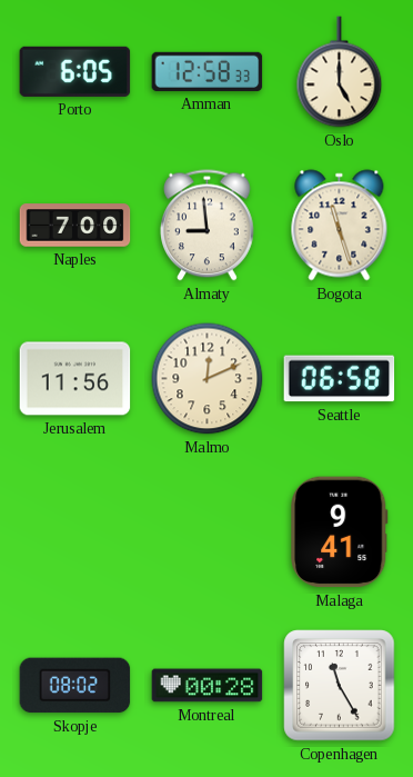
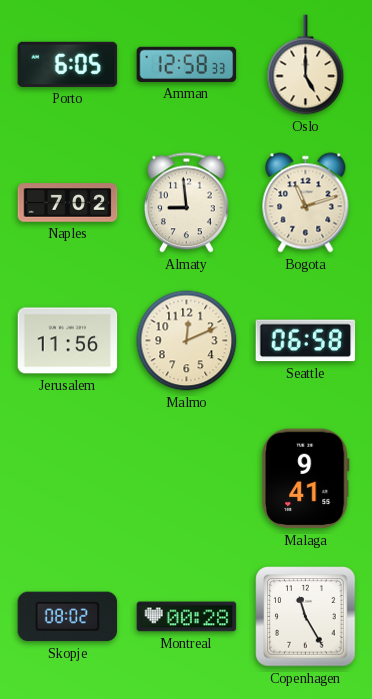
Naples: 7:00 -> 7:02
Bogota: 11:27 -> 11:12
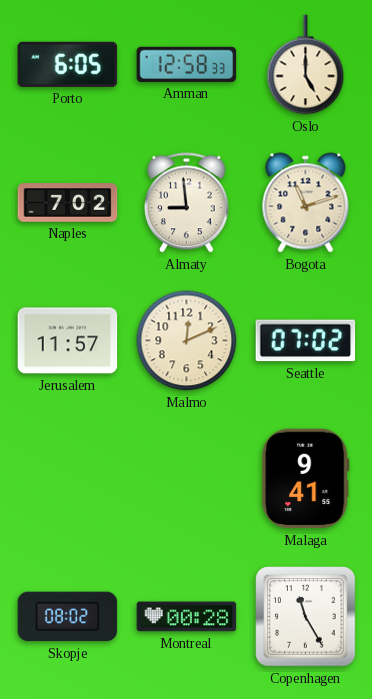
Jerusalem: 11:56 -> 11:57
Seattle: 06:58 -> 07:02
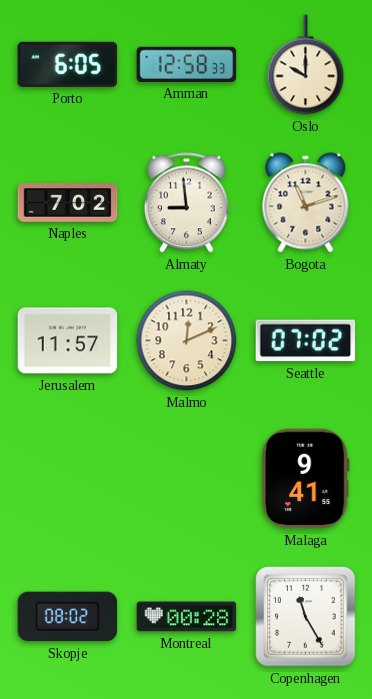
Oslo: 5:00 -> 10:00
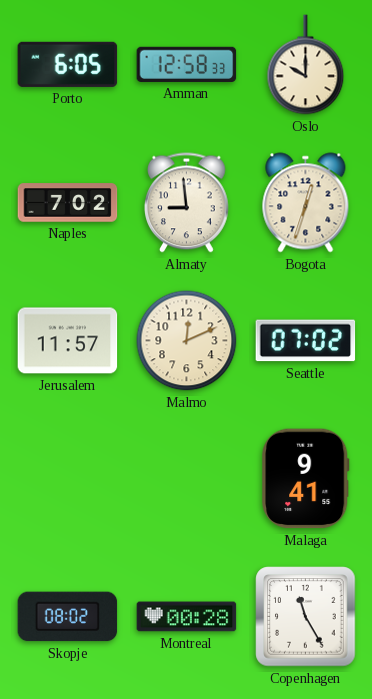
Bogota: 11:12 -> 12:33
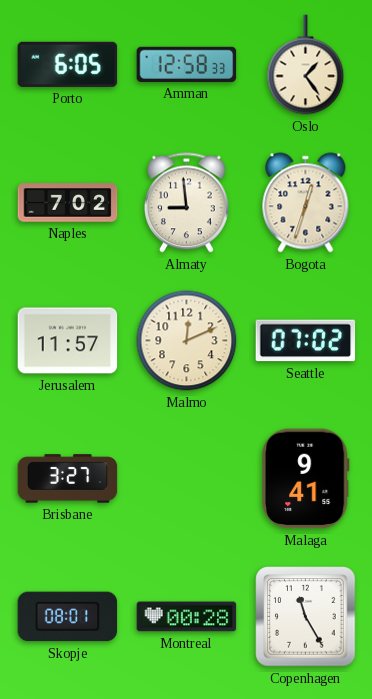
Oslo: 10:00 -> 1:24
Brisbane: none -> 3:27
Skopje: 08:02 -> 08:01
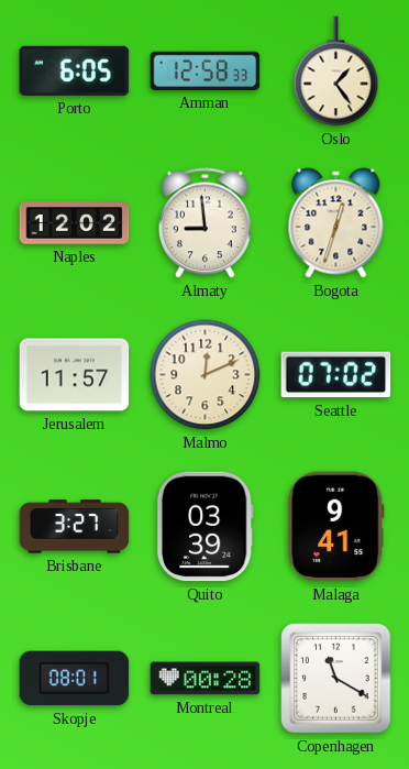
Naples: 7:02 -> 12:02
Quito: none -> 03:39
Copenhagen: 11:25 -> 11:20
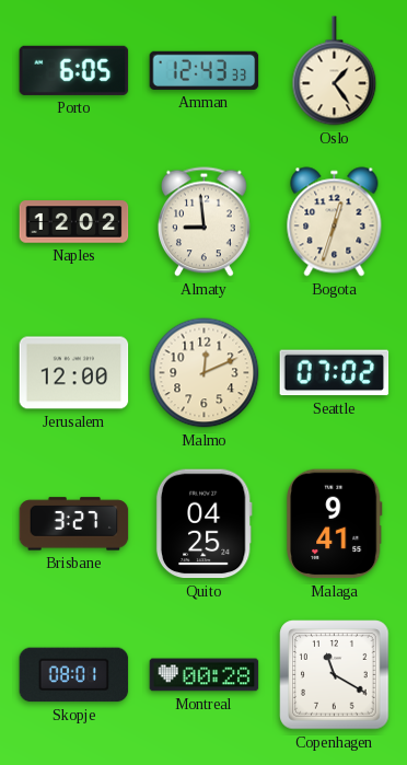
Amman: 12:58 -> 12:43
Jerusalem: 11:57 -> 12:00
Quito: 03:39 -> 04:25
